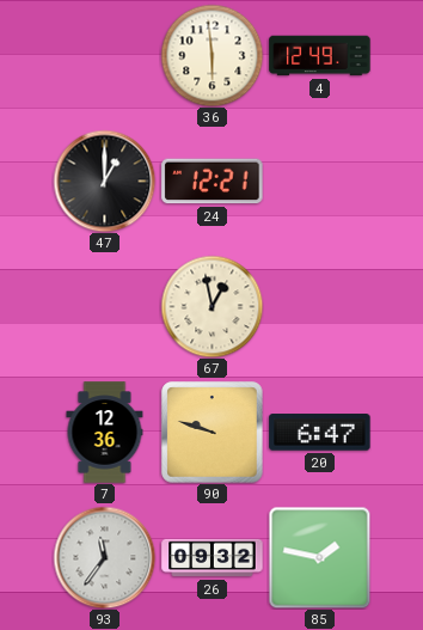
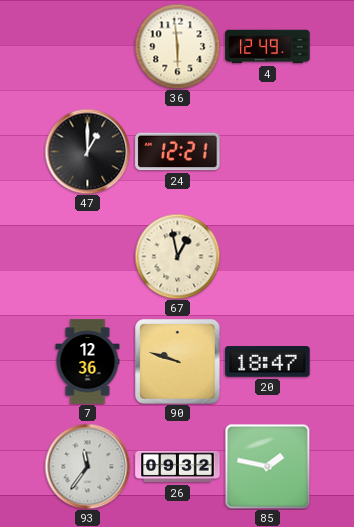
20: 6:47 -> 18:47
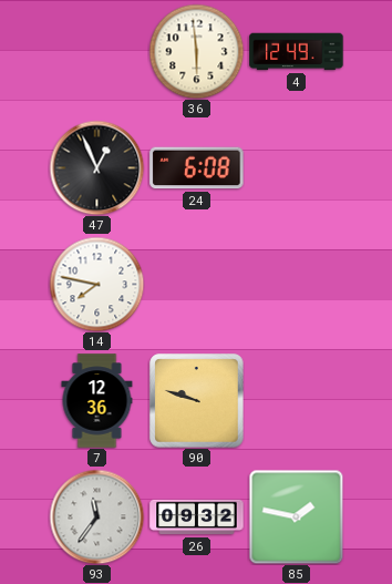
47: 1:00 -> 12:56
24: 12:21 -> 6:08
14: none -> 7:47
67: 12:58 -> none
20: 18:47 -> none
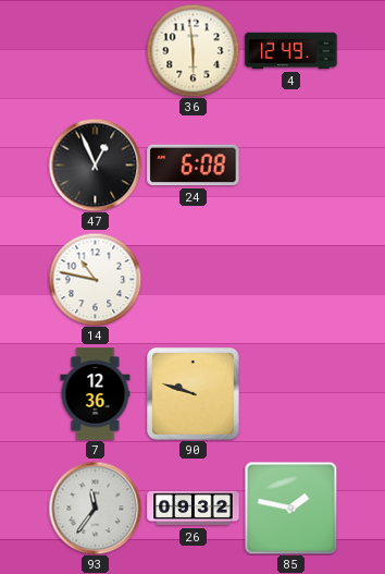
14: 7:47 -> 10:47
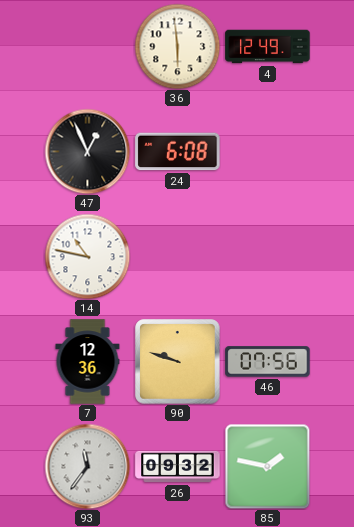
46: none -> 07:56
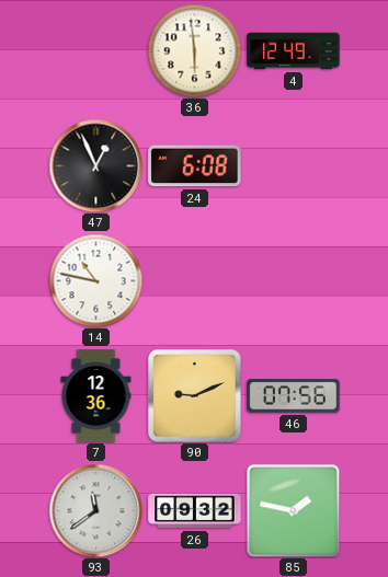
90: 9:48 -> 9:11
93: 11:36 -> 11:39
